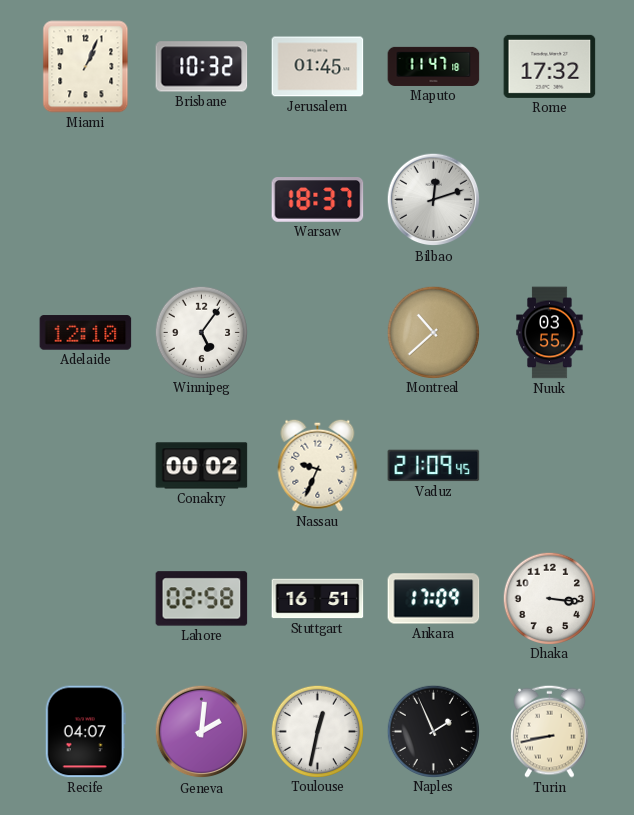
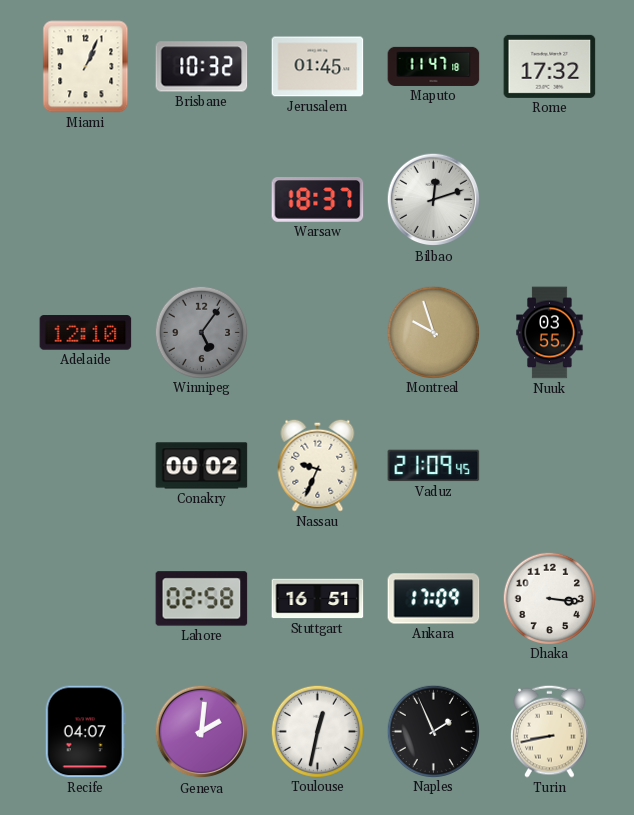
Winnipeg dial: white -> grey
Montreal: 10:38 -> 9:57
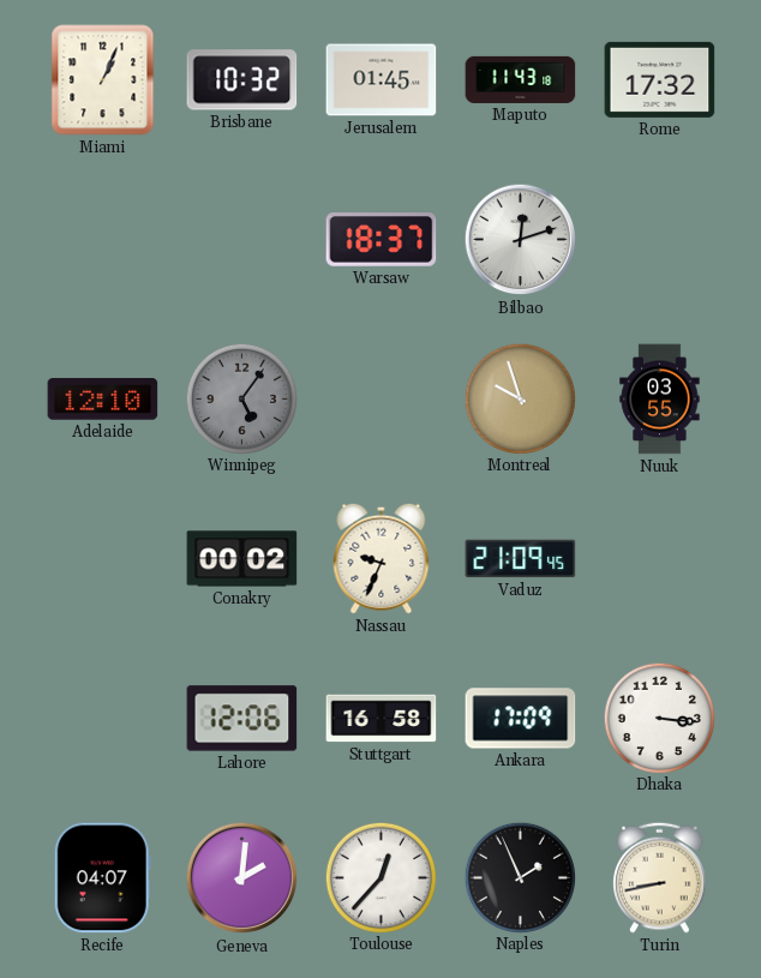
Maputo: 11:47 -> 11:43
Lahore: 02:58 -> 12:06
Stuttgart: 16:51 -> 16:58
Toulouse: 12:32 -> 12:37
